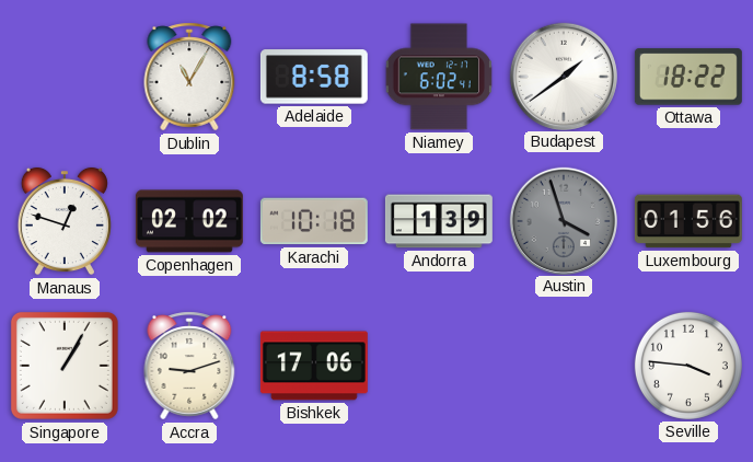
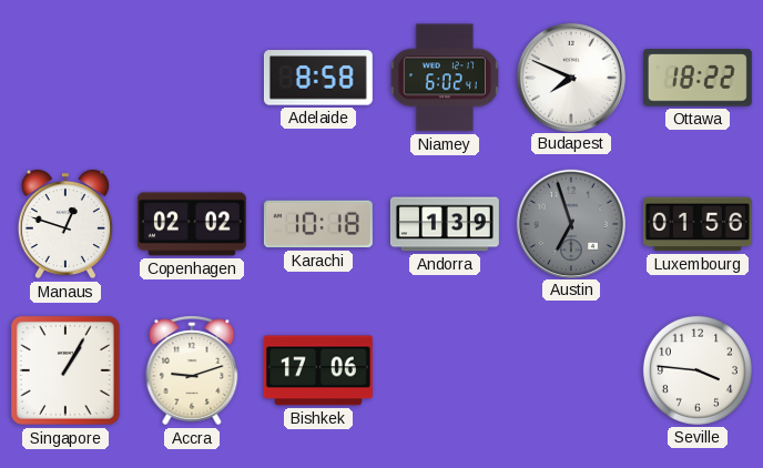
Dublin: 11:05 -> none
Budapest: 1:39 -> 7:49
Austin: 3:57 -> 6:57
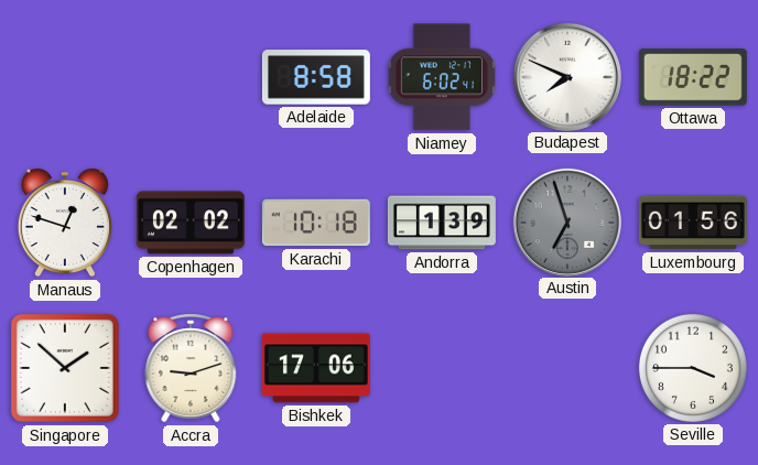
Singapore: 1:05 -> 1:52
Seville: 3:46 -> 3:45
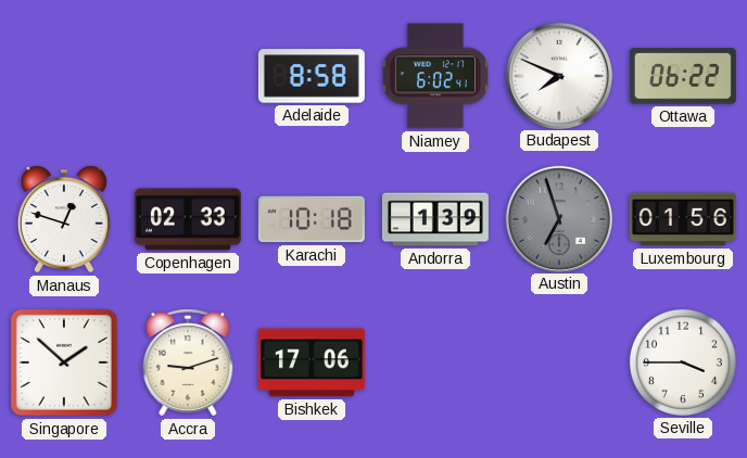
Ottawa: 18:22 -> 06:22
Copenhagen: 02:02 -> 02:33
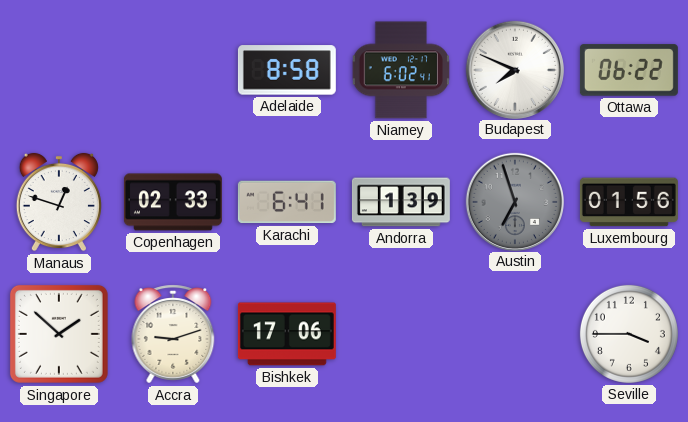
Karachi: 10:18 -> 6:41
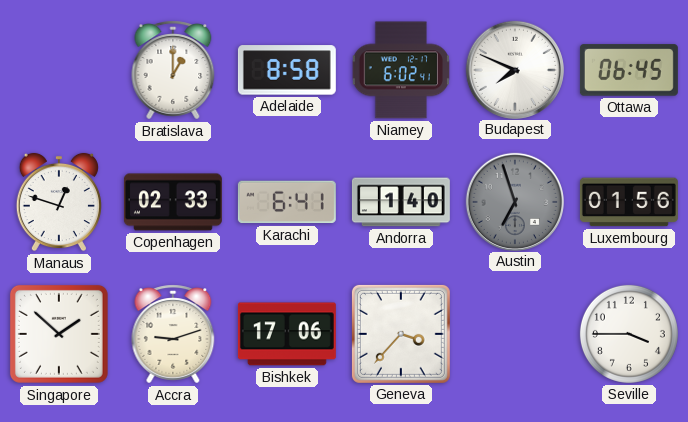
Bratislava: none -> 1:00
Ottawa: 06:22 -> 06:45
Andorra: 1:39 -> 1:40
Geneva: none -> 3:37
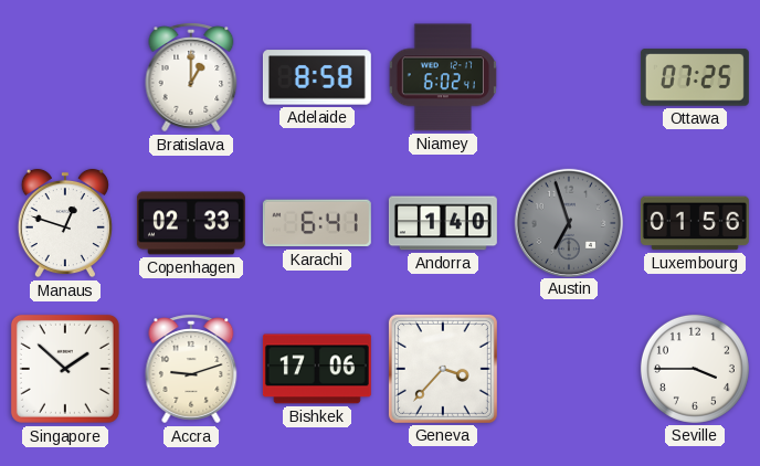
Budapest: 7:49 -> none
Ottawa: 06:45 -> 07:25
